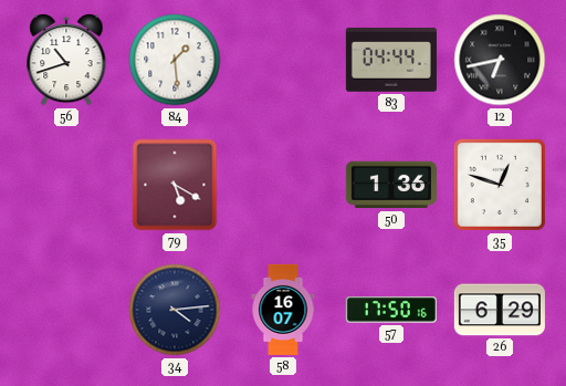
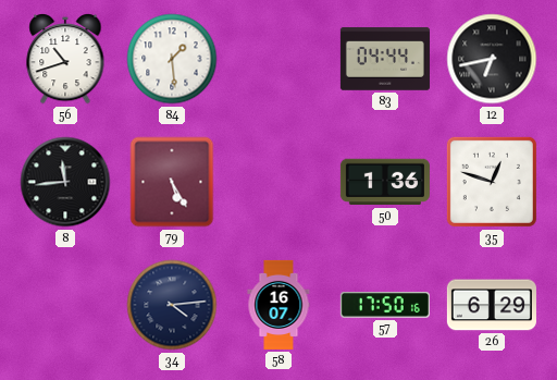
8: none -> 11:44
79: 5:20 -> 5:25
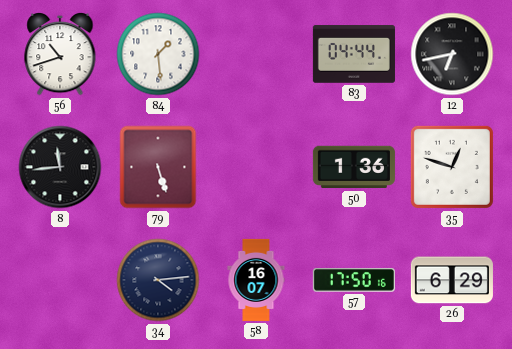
79: 5:25 -> 5:27
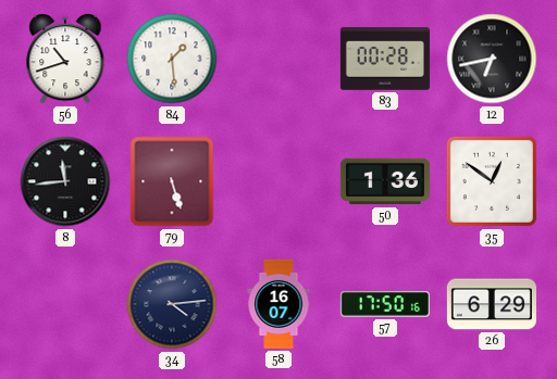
83: 04:44 -> 00:28
35: 12:48 -> 12:51
